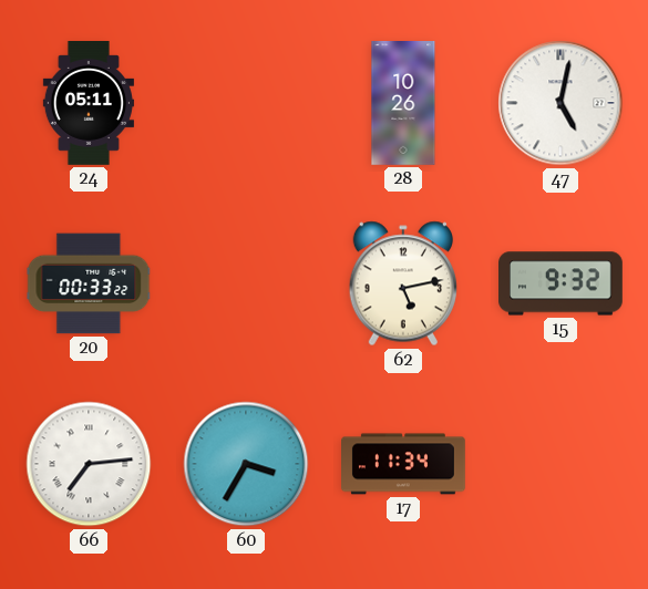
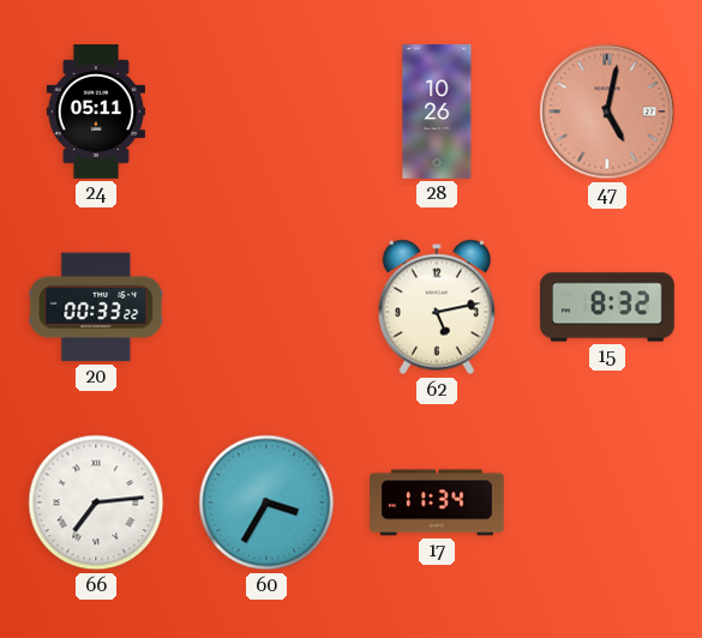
47 dial: white -> salmon
15: 9:32 -> 8:32
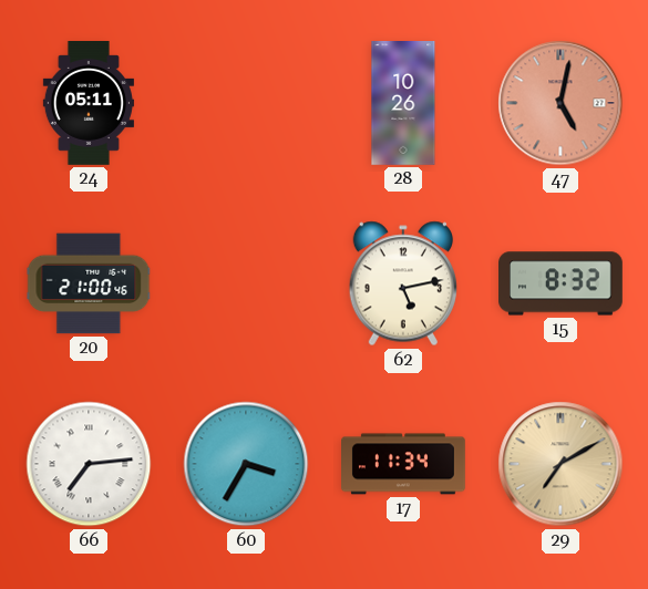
20: 00:33 -> 21:00
29: none -> 7:10
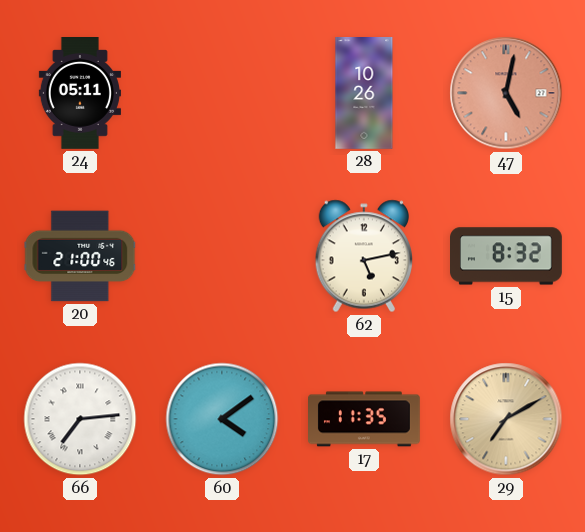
60: 3:35 -> 4:09
17: 11:34 -> 11:35
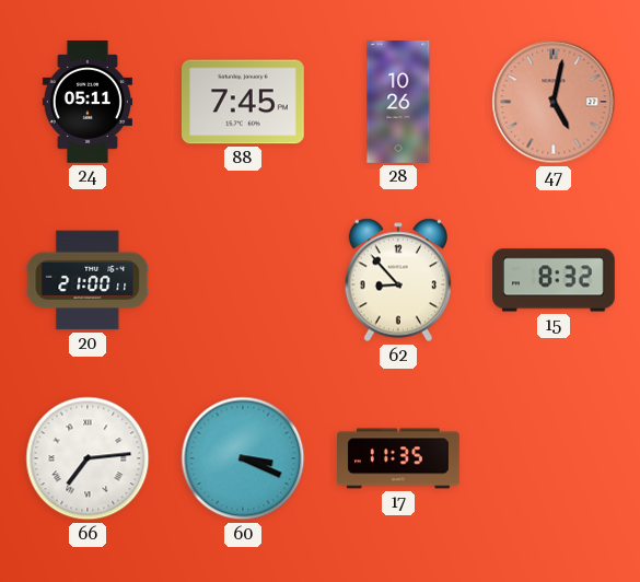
88: none -> 7:45
20: 21:00:46 -> 21:00:11
62: 5:13 -> 8:53
60: 4:09 -> 3:19
29: 7:10 -> none
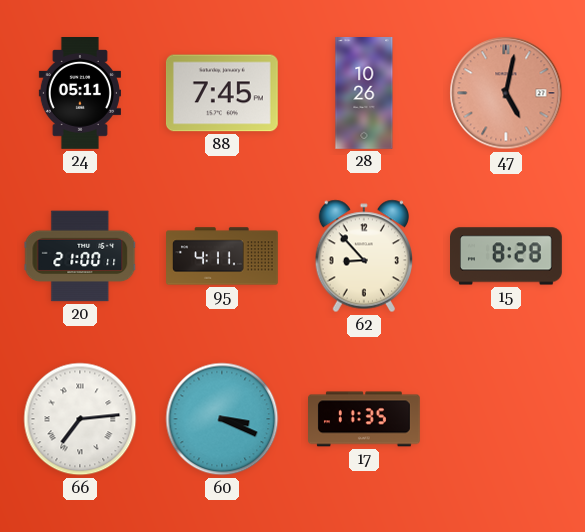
95: none -> 4:11
15: 8:32 -> 8:28
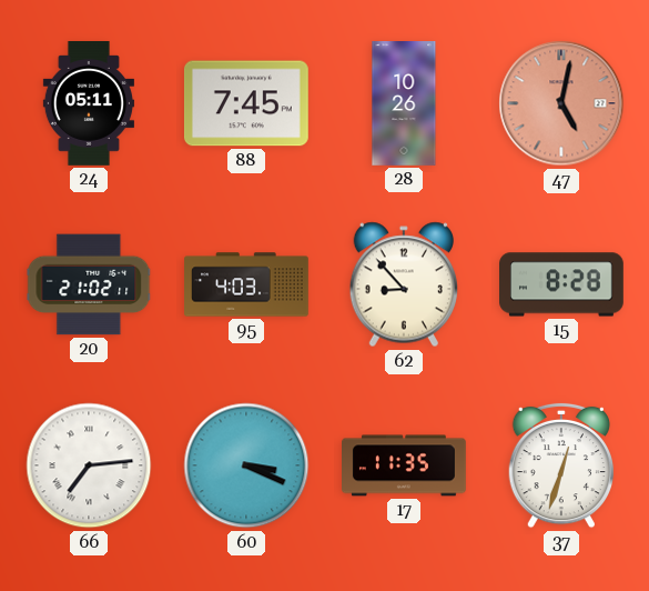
20: 21:00 -> 21:02
95: 4:11 -> 4:03
37: none -> 12:33
